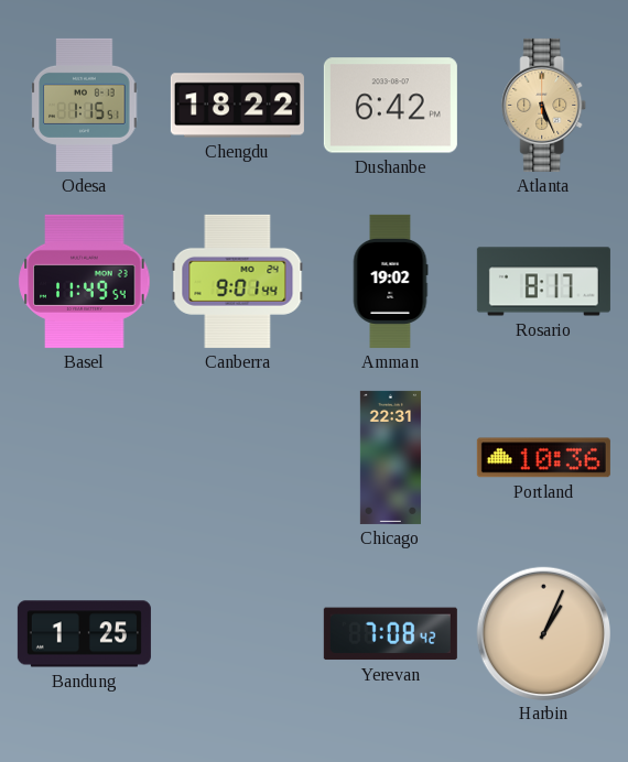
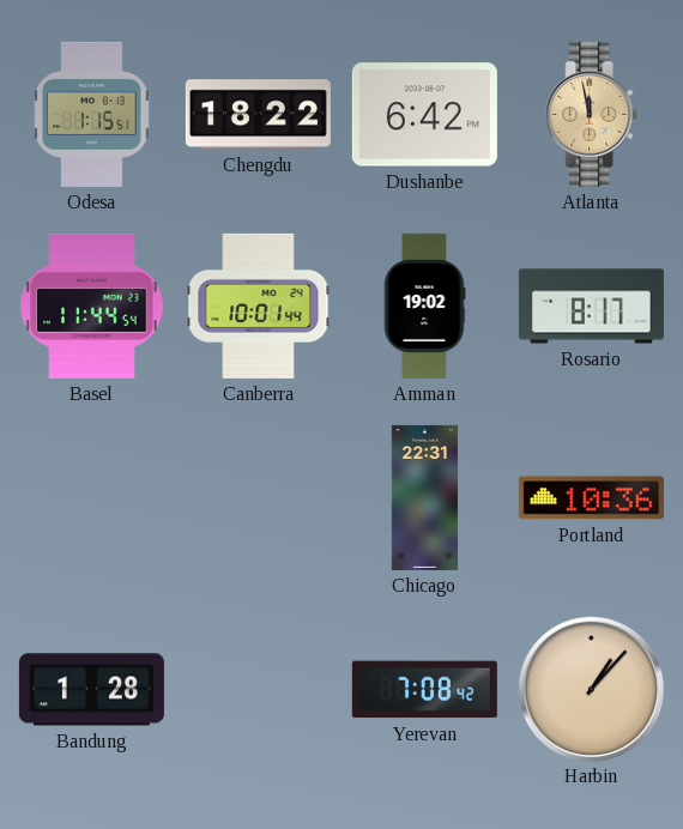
Atlanta: 5:26 -> 11:58
Basel: 11:49 -> 11:44
Canberra: 9:01 -> 10:01
Bandung: 1:25 -> 1:28
Harbin: 1:04 -> 1:07
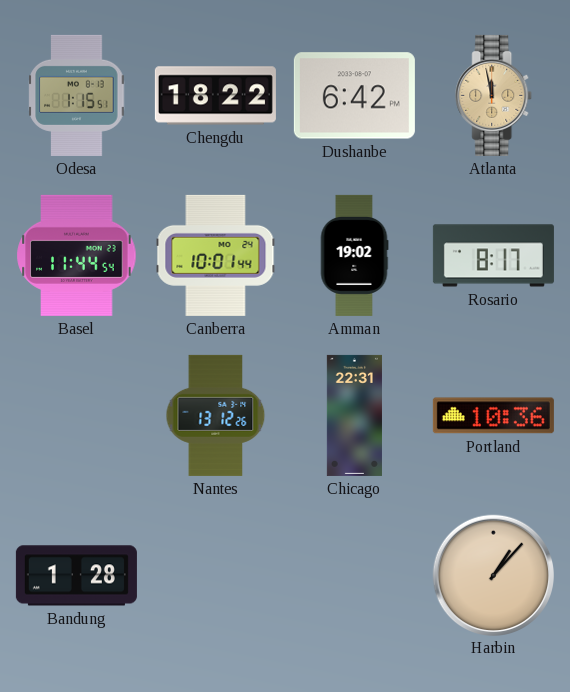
Nantes: none -> 13:12
Yerevan: 7:08 -> none
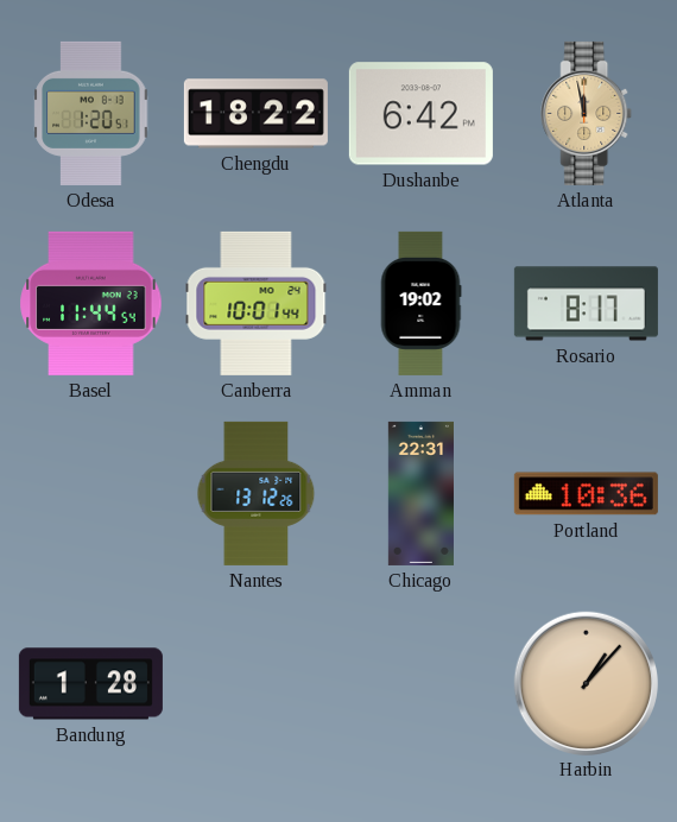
Odesa: 1:15 -> 1:20
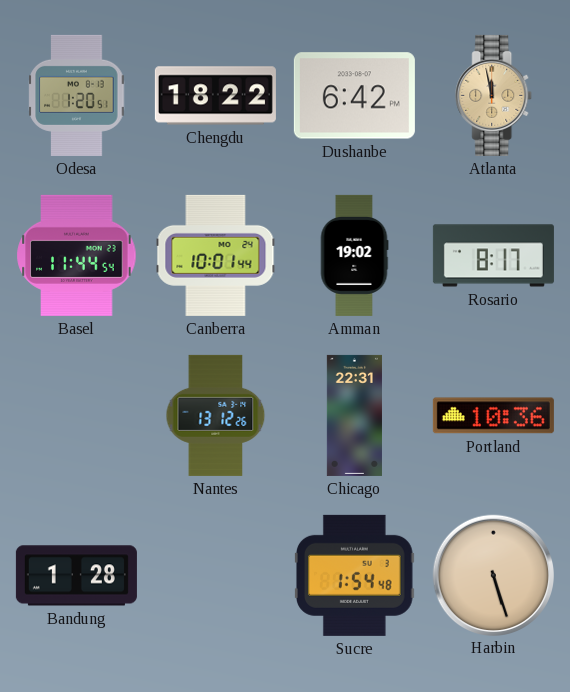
Sucre: none -> 1:54
Harbin: 1:07 -> 5:27
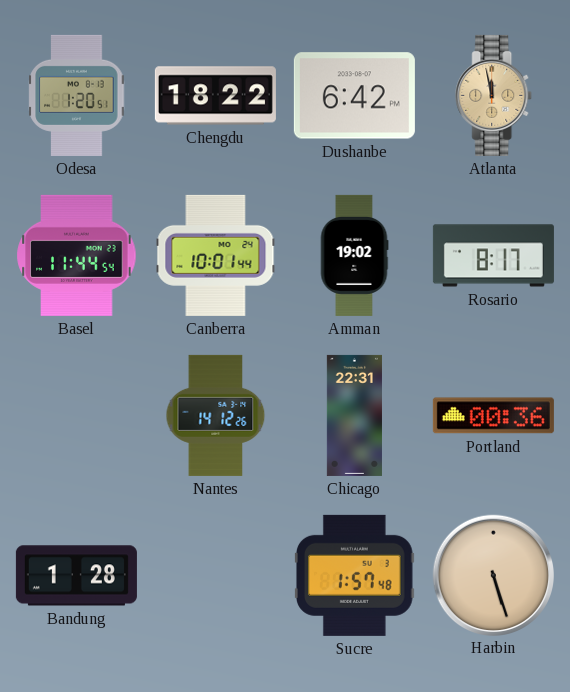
Nantes: 13:12 -> 14:12
Portland: 10:36 -> 00:36
Sucre: 1:54 -> 1:57
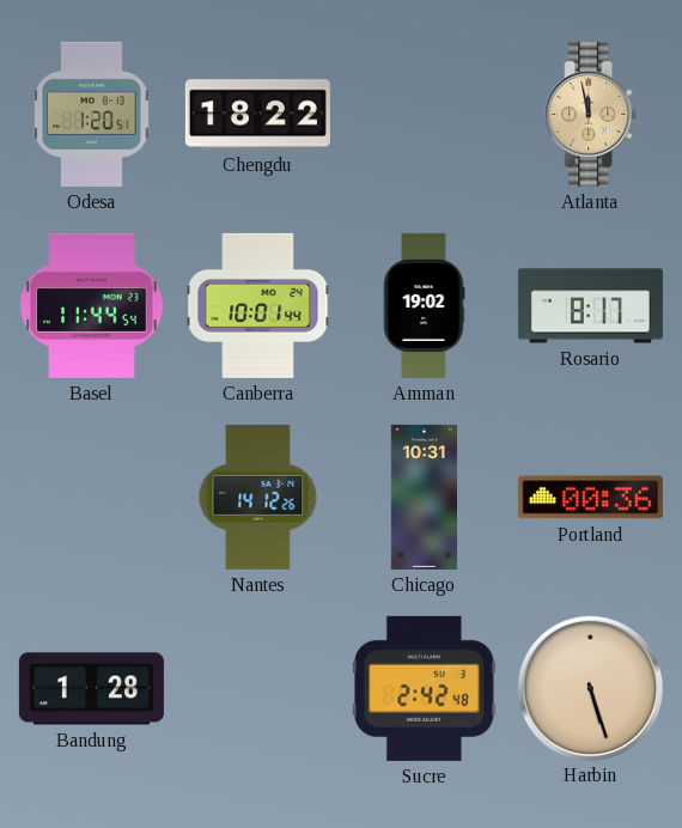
Dushanbe: 6:42 -> none
Chicago: 22:31 -> 10:31
Sucre: 1:57 -> 2:42
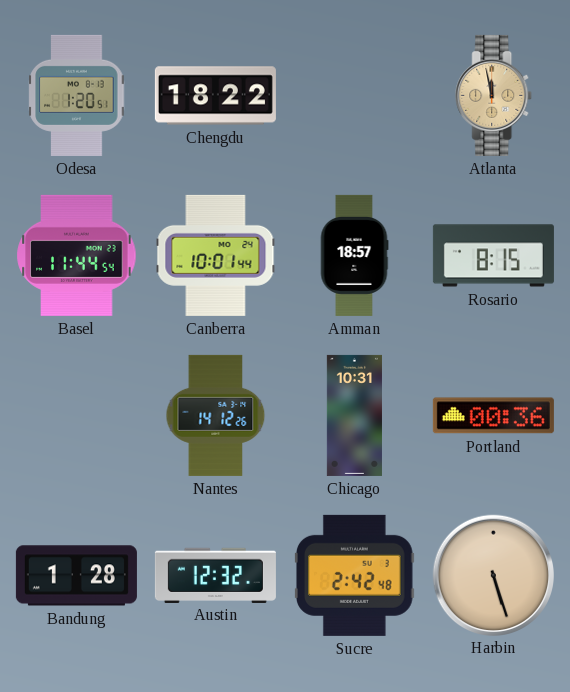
Amman: 19:02 -> 18:57
Rosario: 8:17 -> 8:15
Austin: none -> 12:32
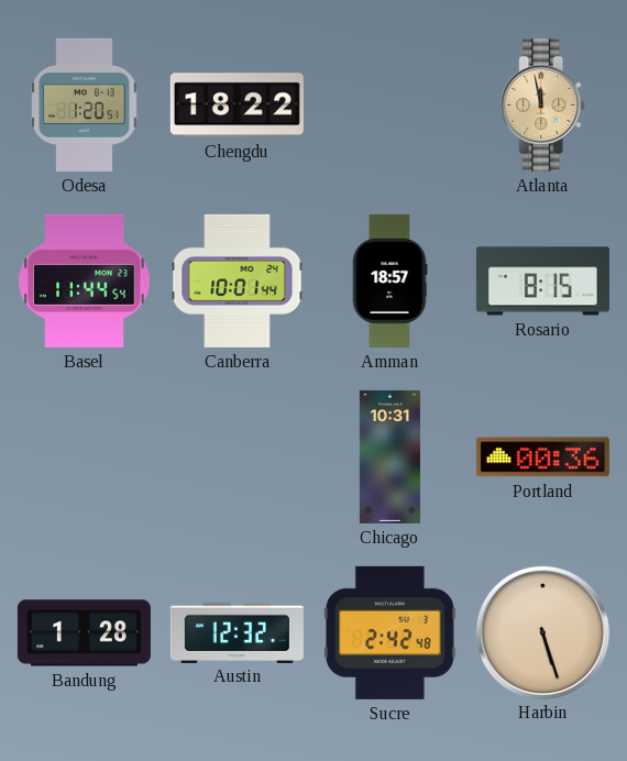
Nantes: 14:12 -> none
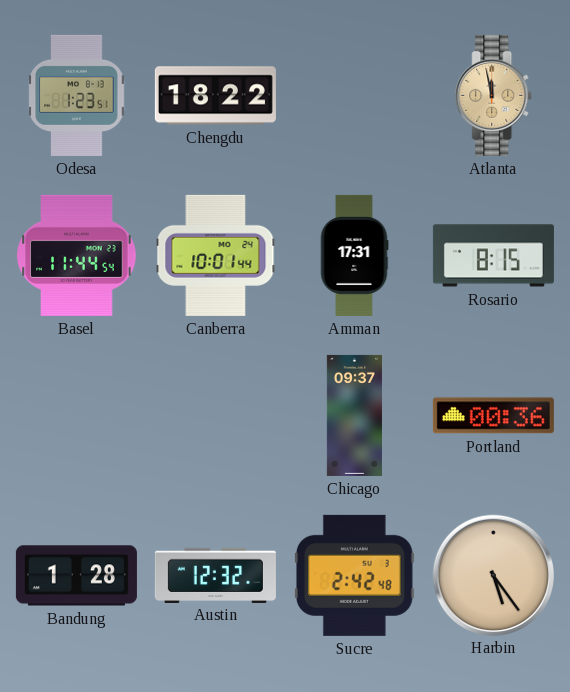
Odesa: 1:20 -> 1:23
Amman: 18:57 -> 17:31
Chicago: 10:31 -> 09:37
Harbin: 5:27 -> 5:24
